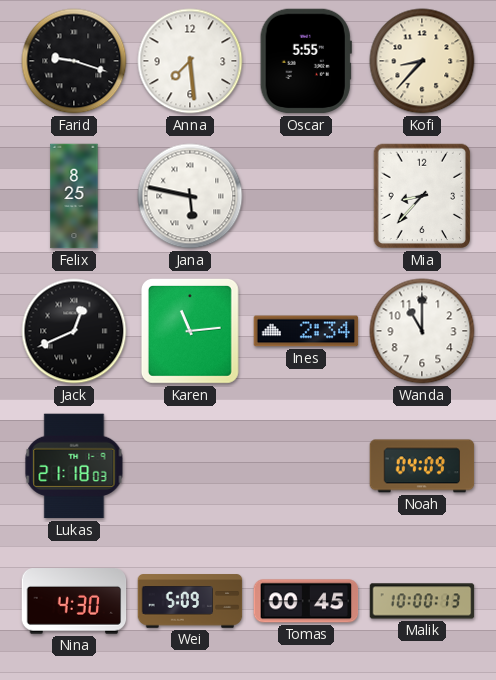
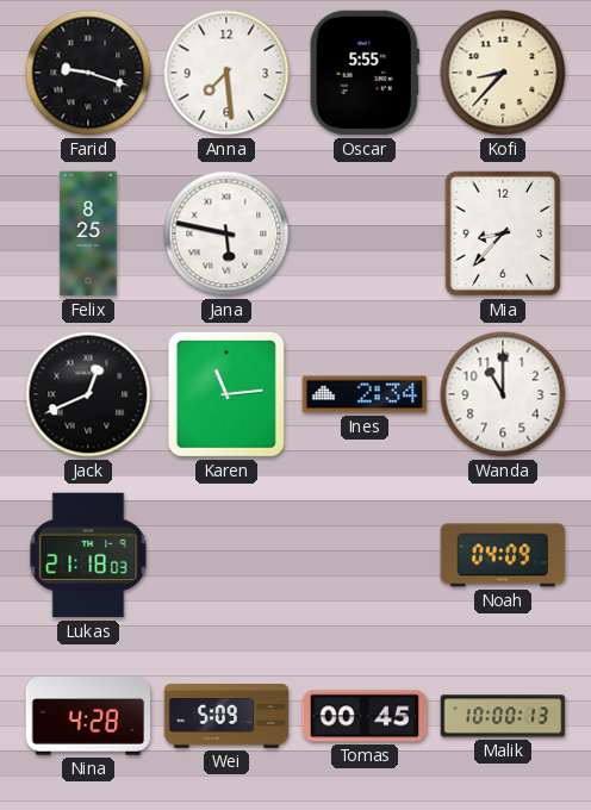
Nina: 4:30 -> 4:28
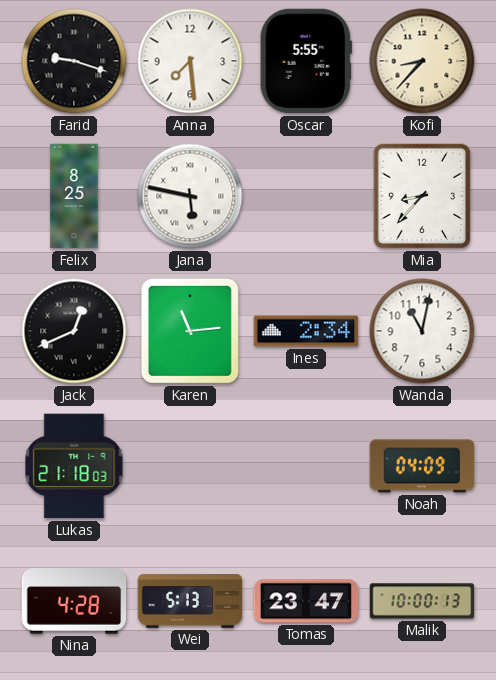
Wanda: 11:00 -> 11:02
Wei: 5:09 -> 5:13
Tomas: 00:45 -> 23:47
